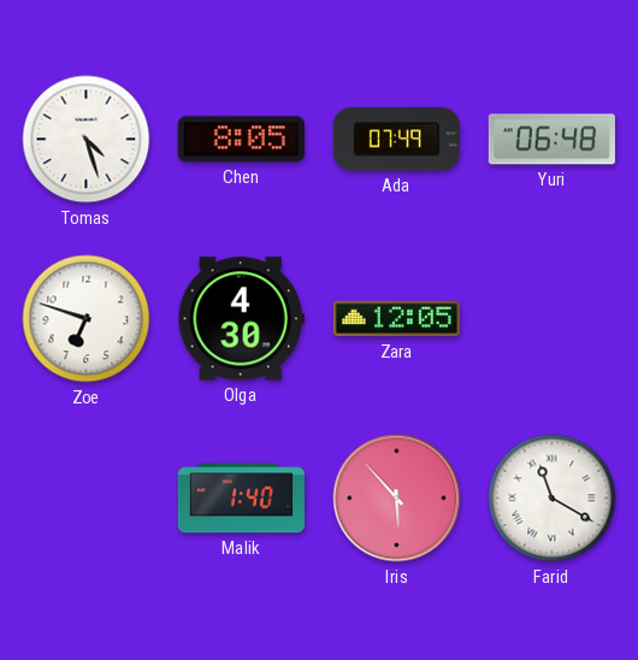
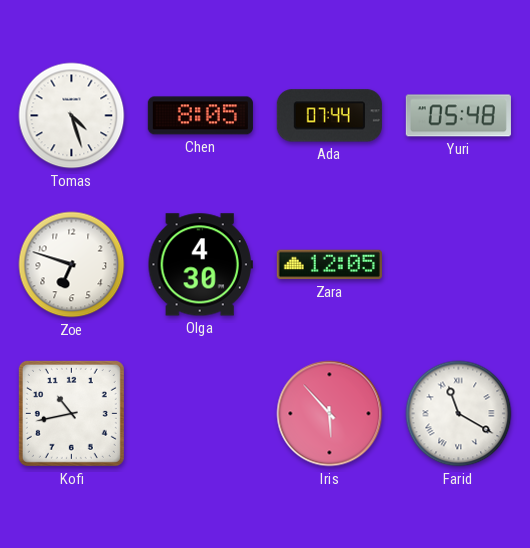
Ada: 07:49 -> 07:44
Yuri: 06:48 -> 05:48
Kofi: none -> 10:43
Malik: 1:40 -> none
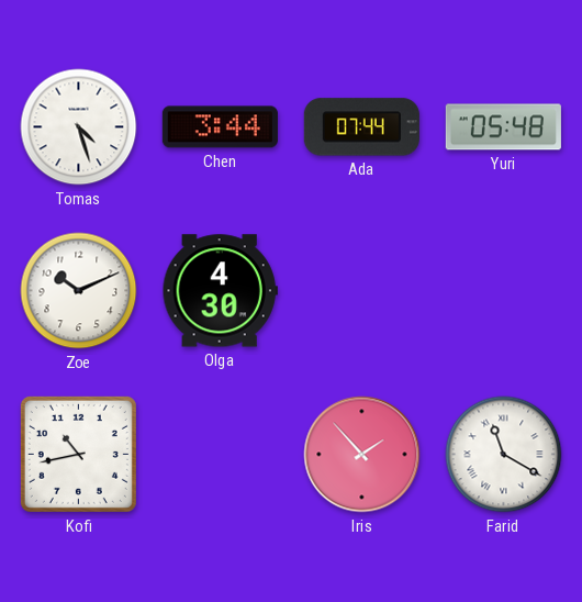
Chen: 8:05 -> 3:44
Zoe: 6:48 -> 10:11
Zara: 12:05 -> none
Iris: 5:53 -> 1:53
